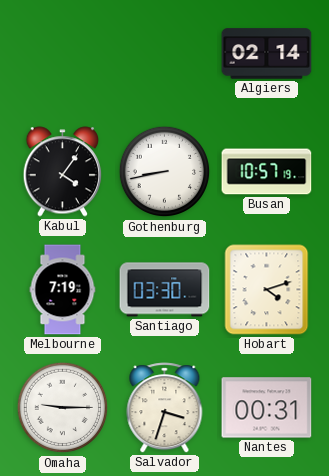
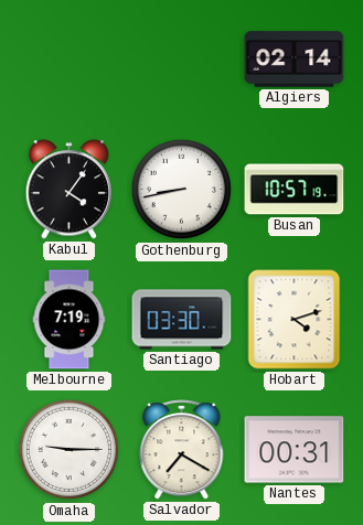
Salvador: 3:33 -> 7:20
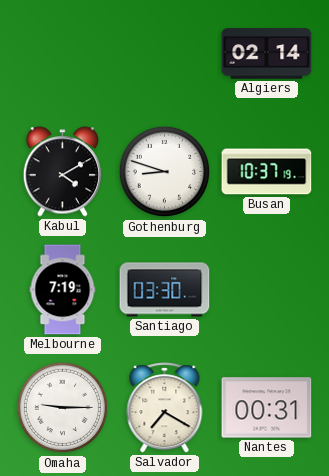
Kabul: 4:06 -> 4:10
Gothenburg: 8:43 -> 8:48
Busan: 10:57 -> 10:37
Hobart: 4:12 -> none
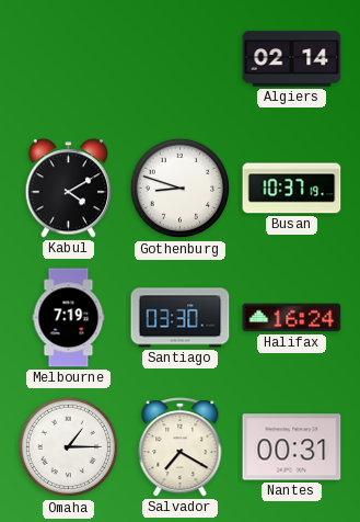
Halifax: none -> 16:24
Omaha: 9:15 -> 1:15
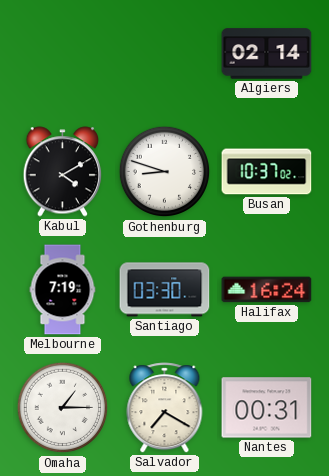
Busan: 10:37:19 -> 10:37:02
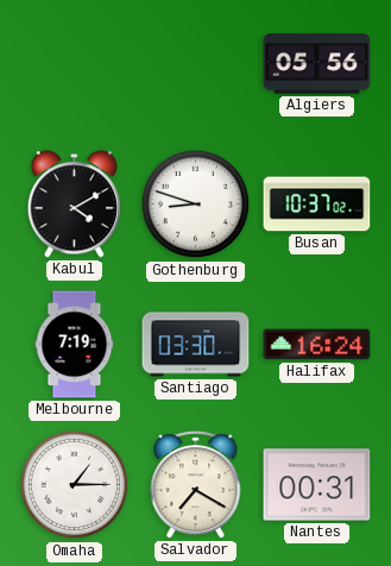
Algiers: 02:14 -> 05:56
